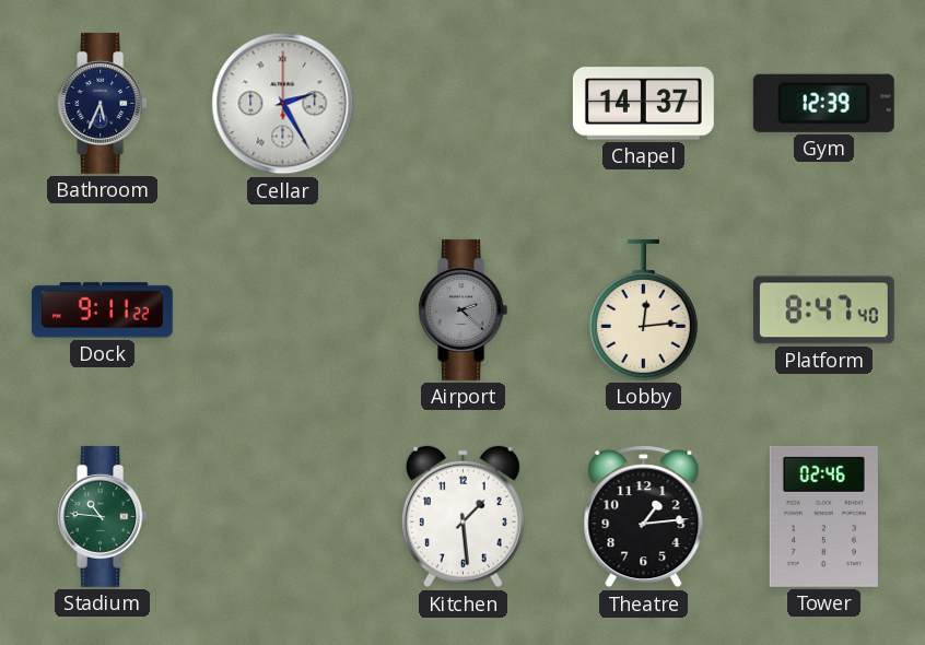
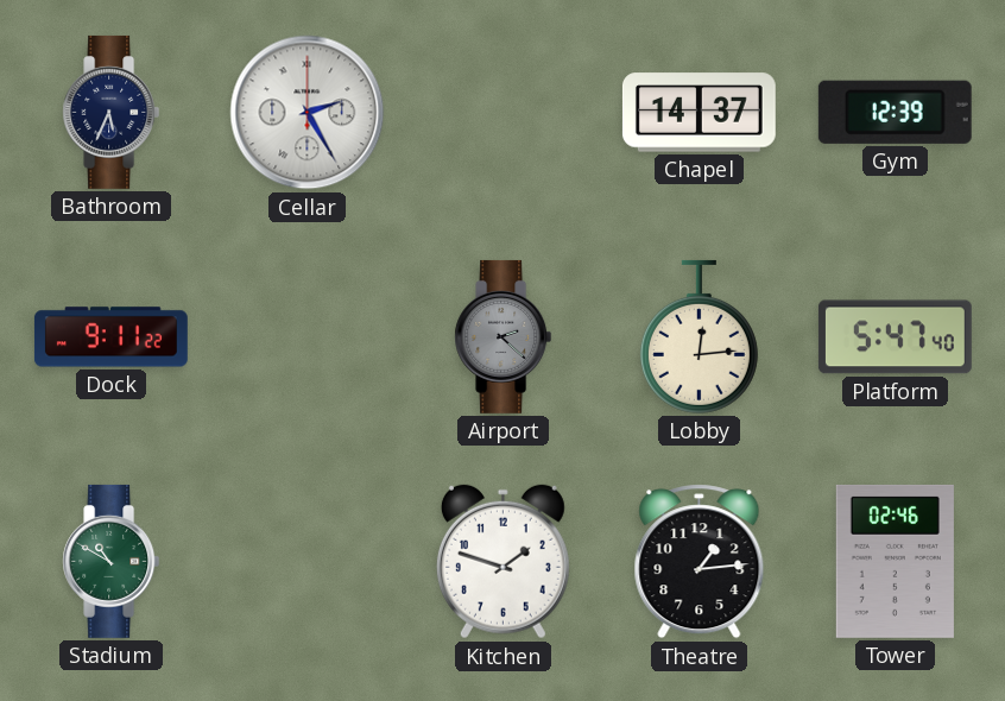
Platform: 8:47 -> 5:47
Stadium: 10:46 -> 10:50
Kitchen: 1:29 -> 1:48
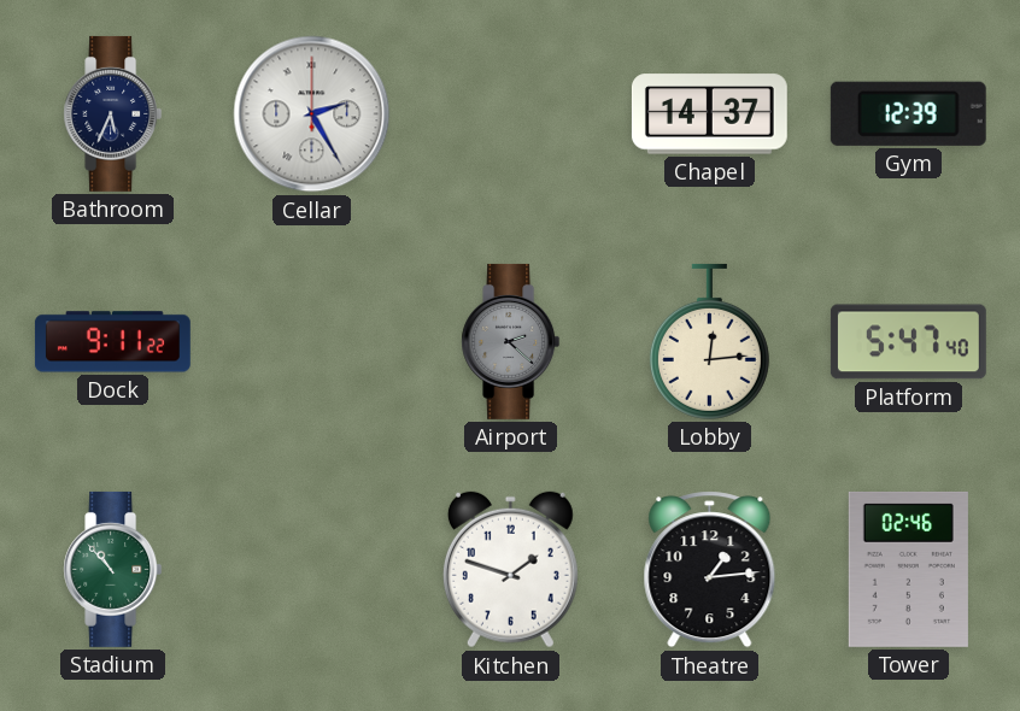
Stadium: 10:50 -> 10:53
